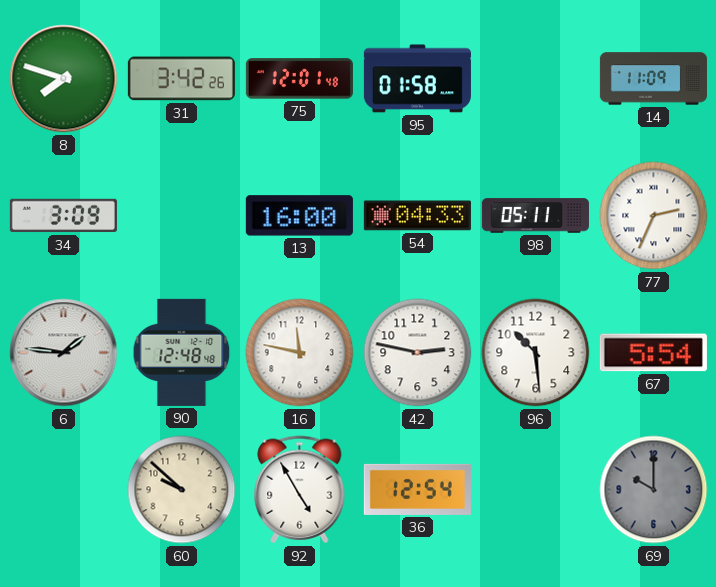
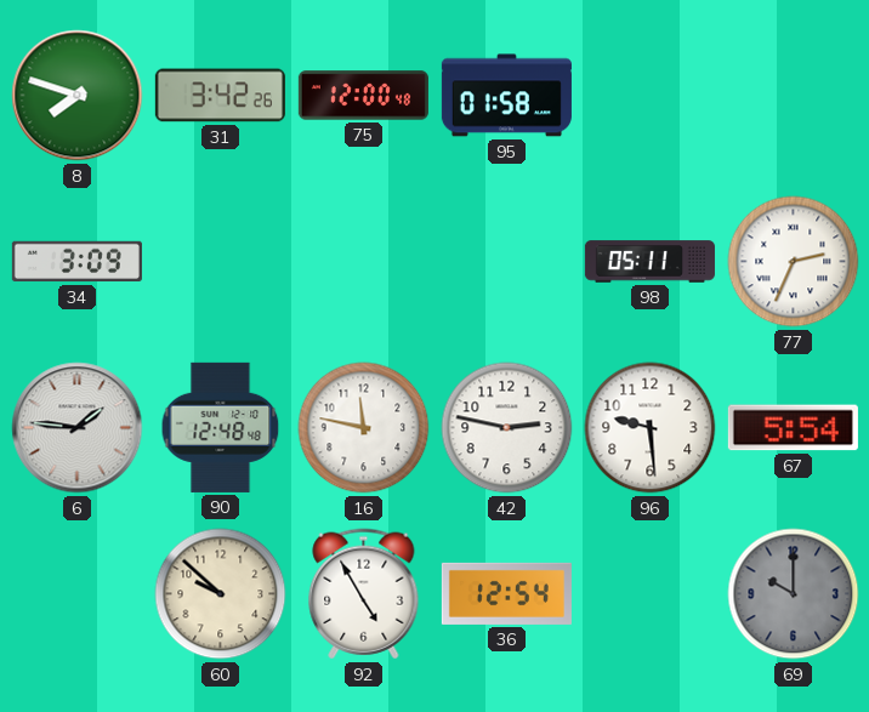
75: 12:01 -> 12:00
14: 11:09 -> none
13: 16:00 -> none
54: 04:33 -> none
96: 10:29 -> 9:29
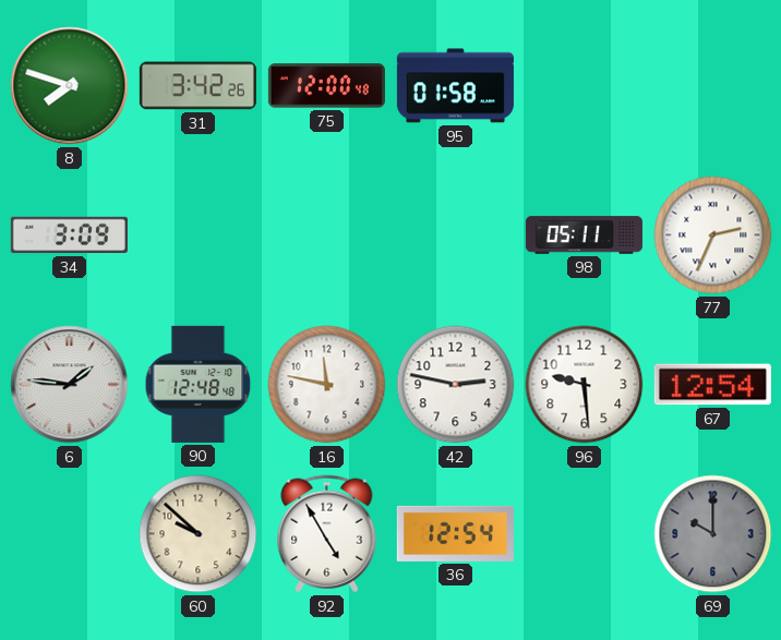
67: 5:54 -> 12:54
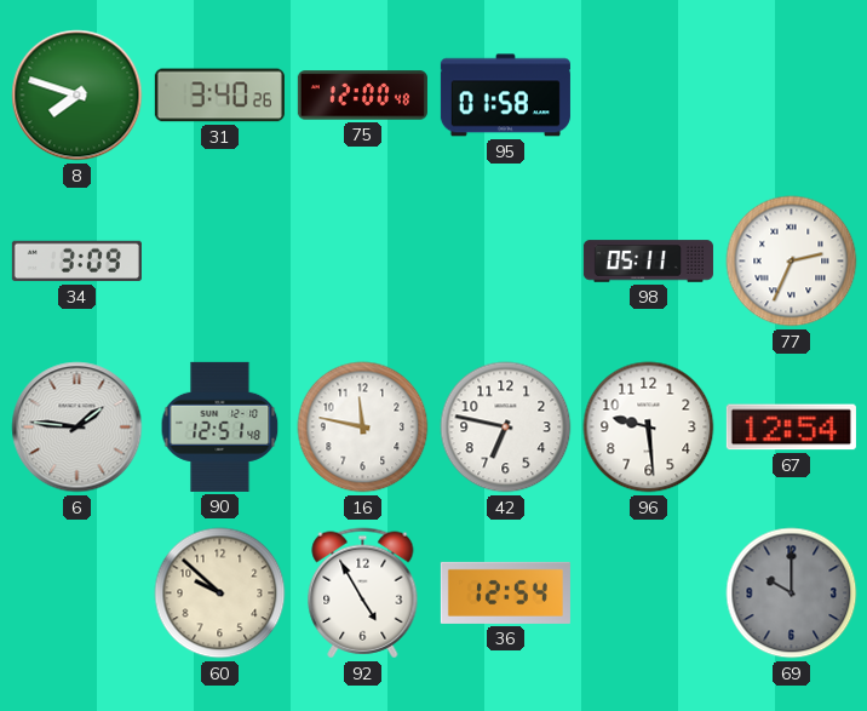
31: 3:42 -> 3:40
90: 12:48 -> 12:51
42: 2:47 -> 6:47
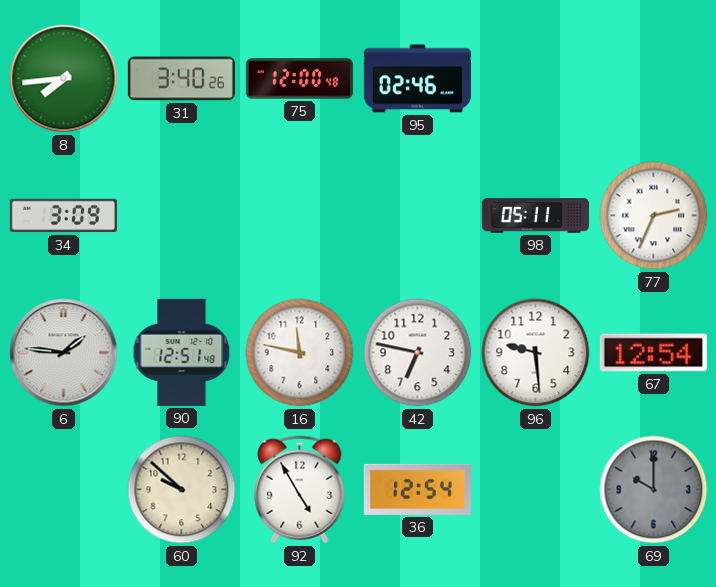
8: 7:48 -> 7:44
95: 01:58 -> 02:46
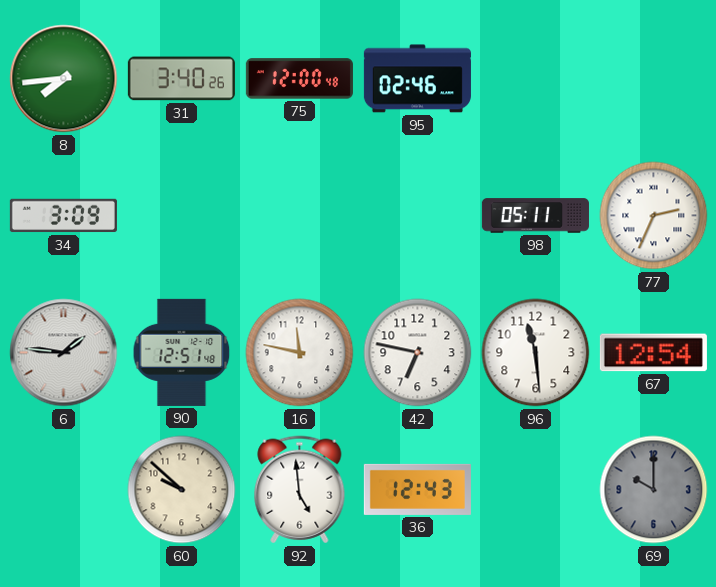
96: 9:29 -> 11:29
92: 4:55 -> 4:59
36: 12:54 -> 12:43
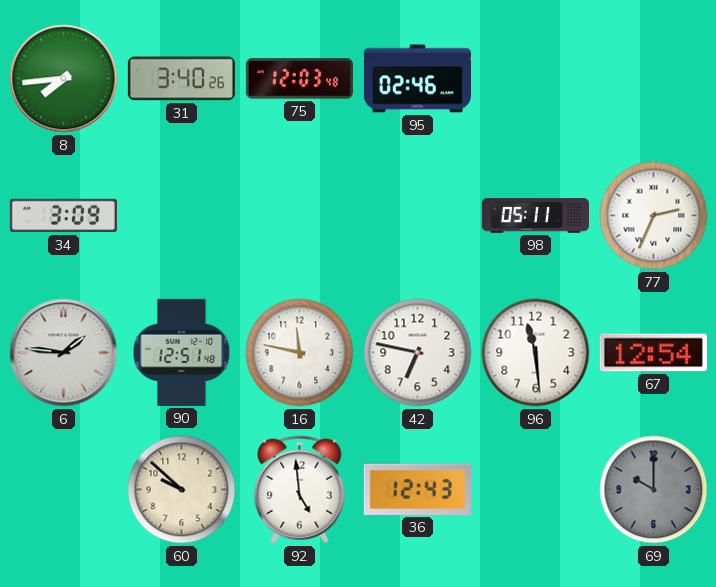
75: 12:00 -> 12:03
